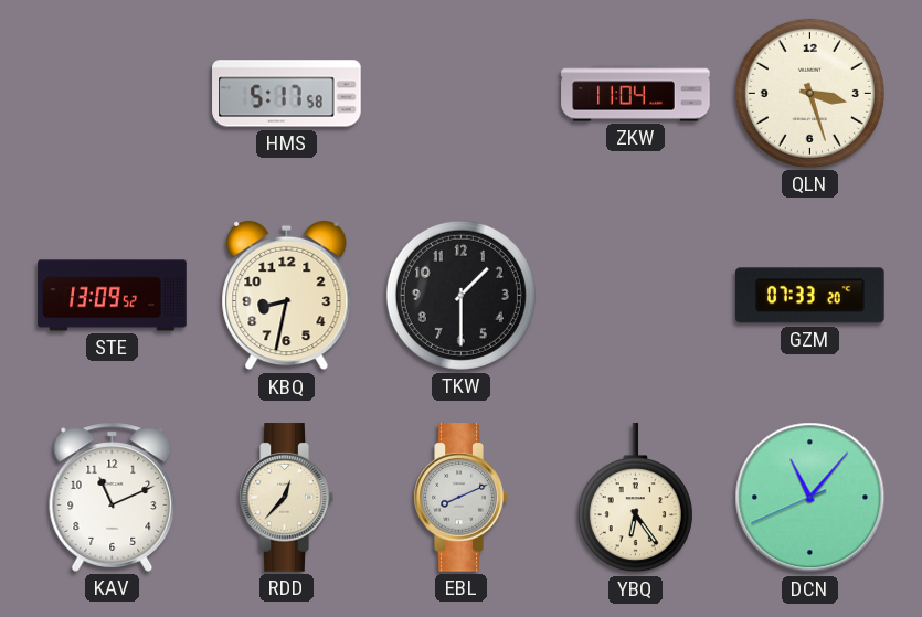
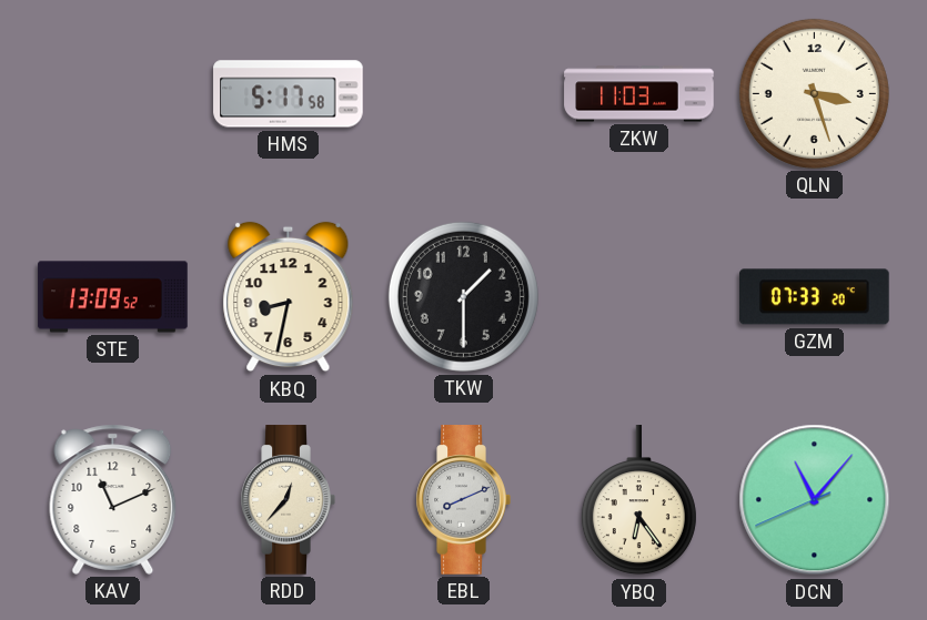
ZKW: 11:04 -> 11:03
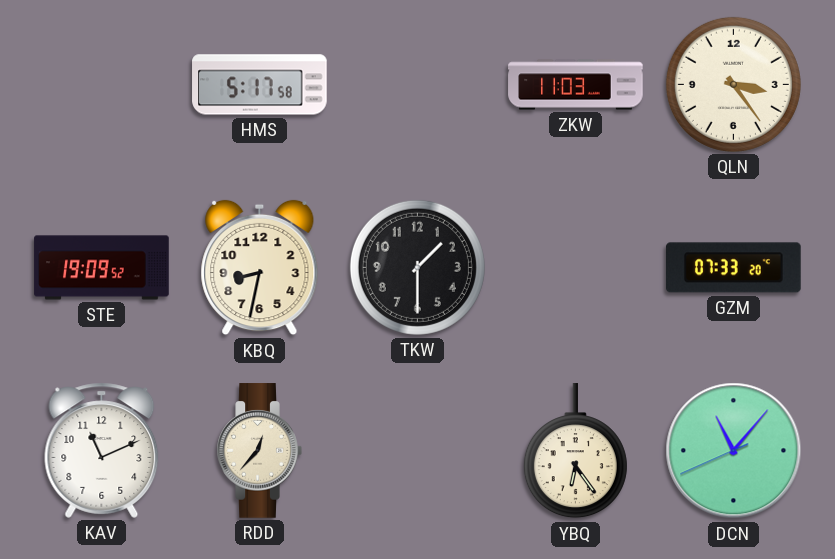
QLN: 3:27 -> 3:24
STE: 13:09 -> 19:09
EBL: 8:11 -> none
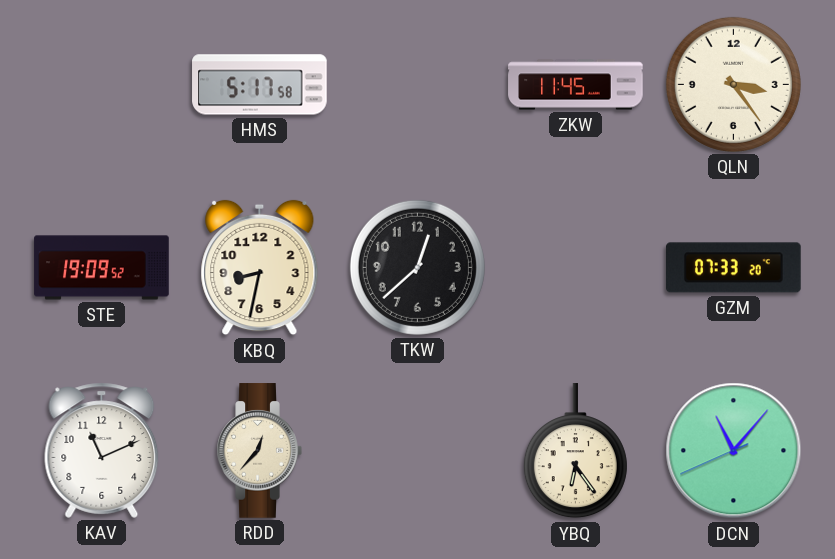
ZKW: 11:03 -> 11:45
TKW: 1:30 -> 12:38
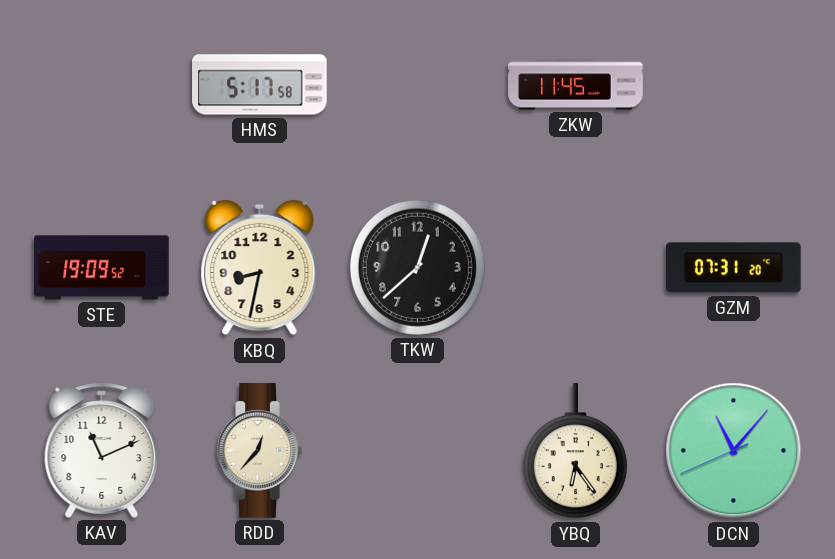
QLN: 3:24 -> none
GZM: 07:33 -> 07:31
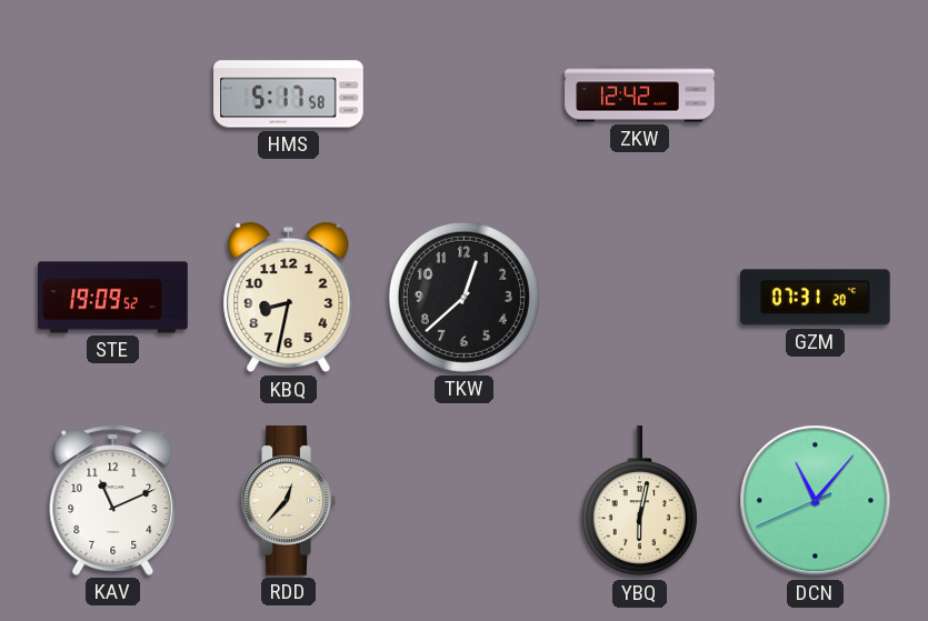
ZKW: 11:45 -> 12:42
YBQ: 6:24 -> 6:02
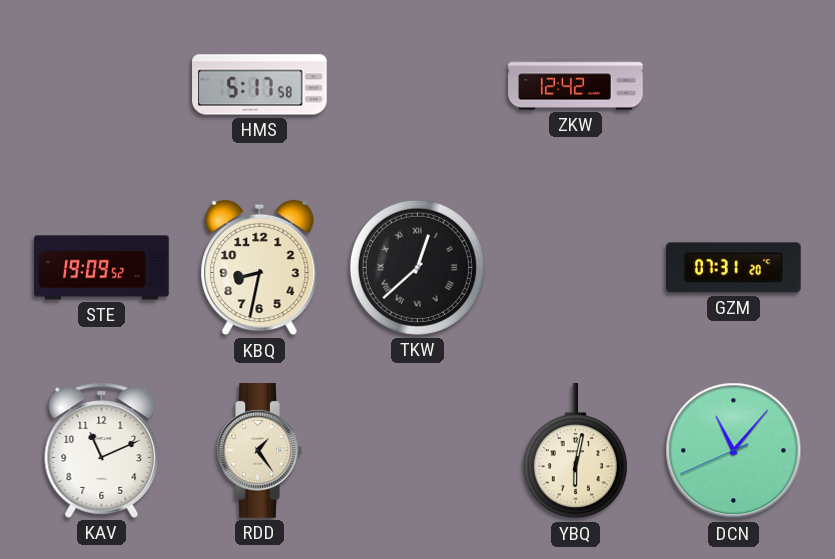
TKW numerals: Arabic -> Roman
RDD: 12:37 -> 1:24
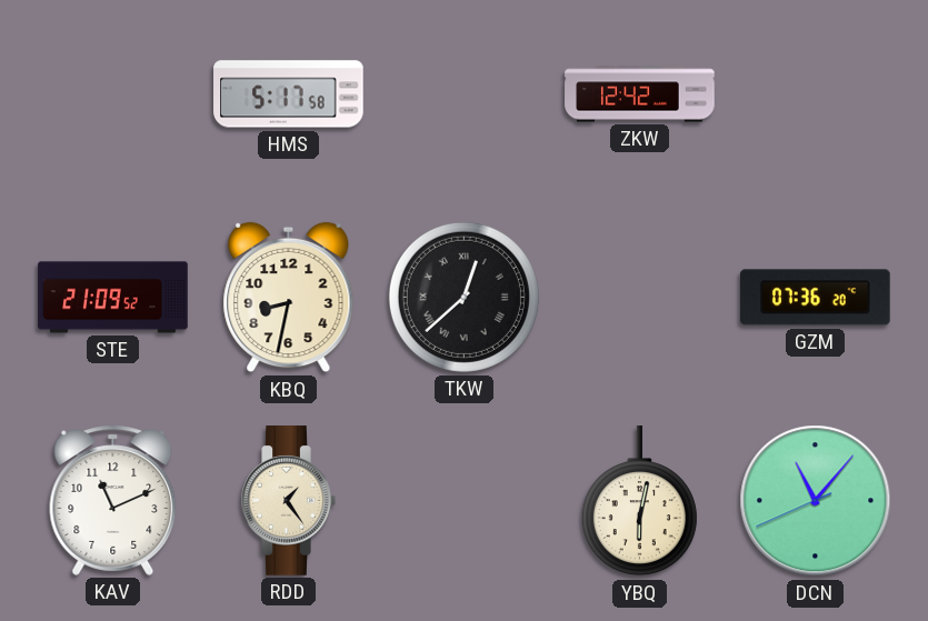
STE: 19:09 -> 21:09
GZM: 07:31 -> 07:36
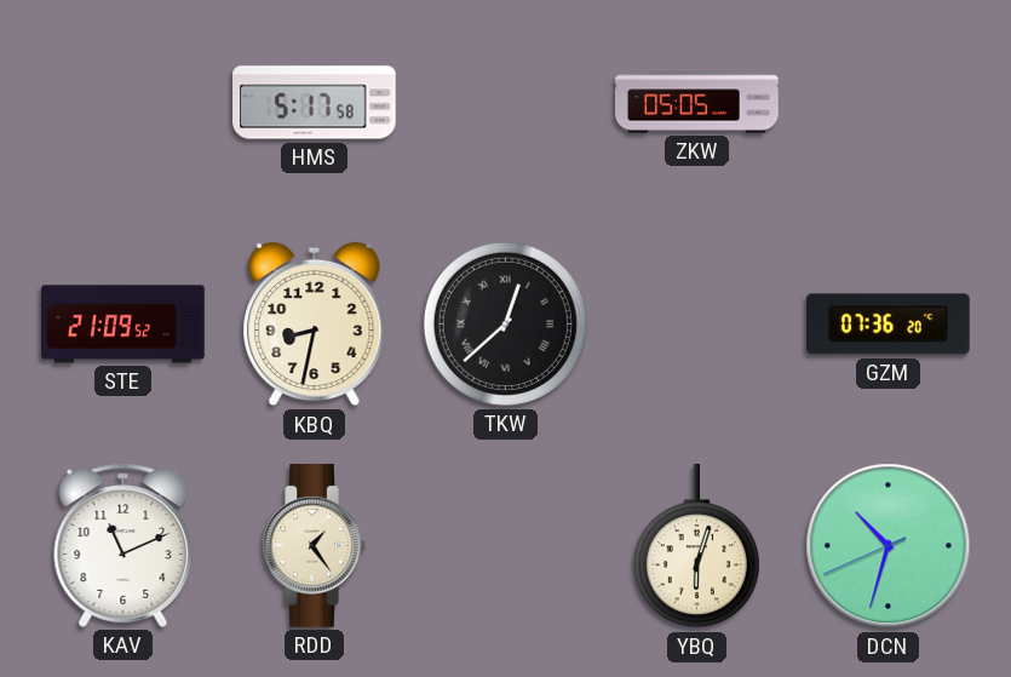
ZKW: 12:42 -> 05:05
YBQ: 6:02 -> 6:03
DCN: 11:06 -> 10:32
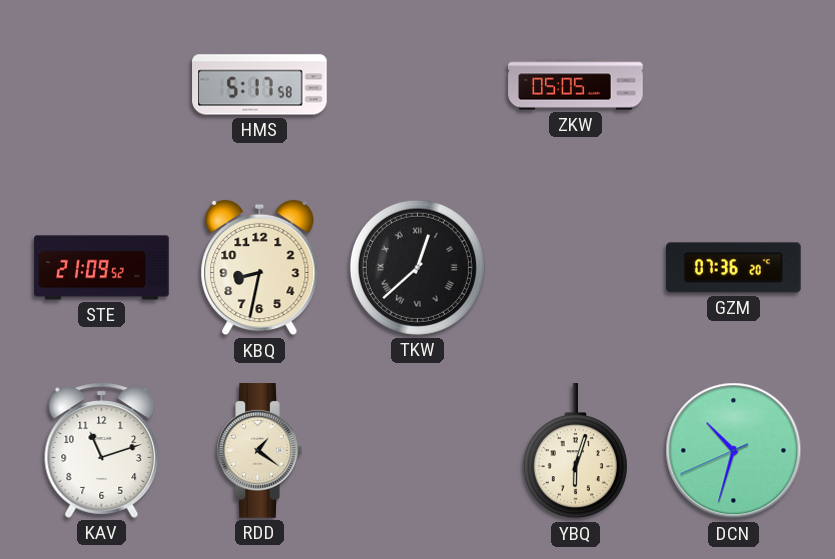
KAV: 11:11 -> 11:12
RDD: 1:24 -> 1:21
